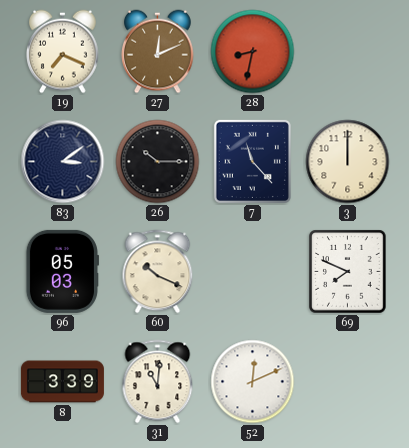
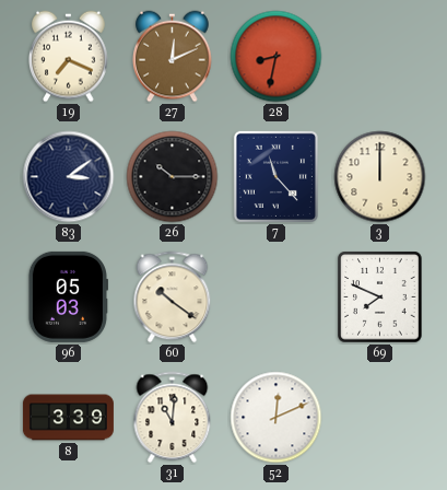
60: 10:19 -> 10:21
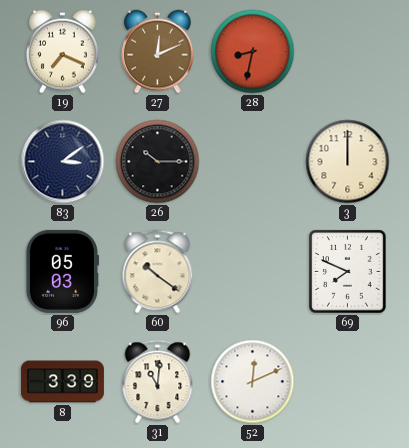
7: 11:23 -> none
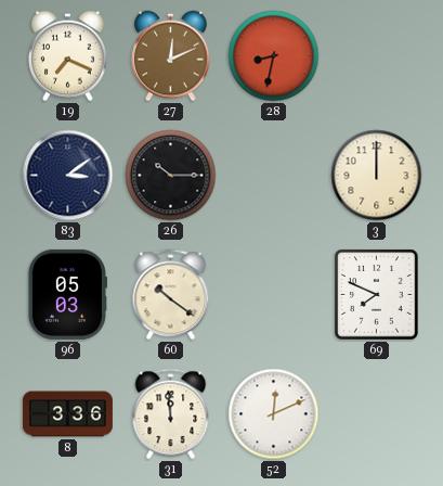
8: 3:39 -> 3:36
31: 11:01 -> 11:59
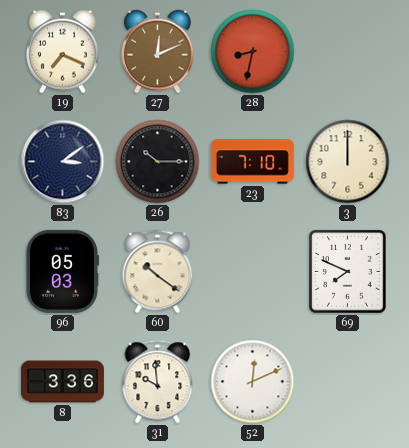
23: none -> 7:10
31: 11:59 -> 9:59
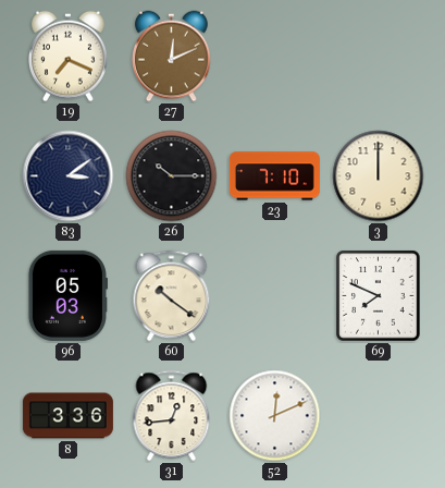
28: 8:32 -> none
31: 9:59 -> 12:44
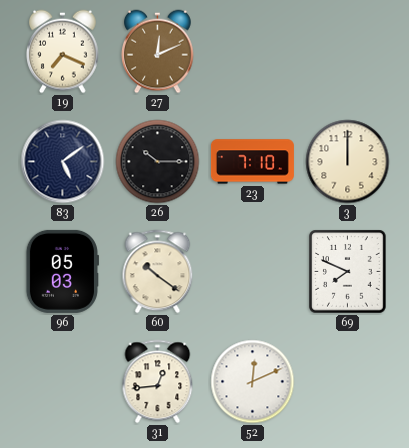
83: 3:09 -> 5:09
8: 3:36 -> none
